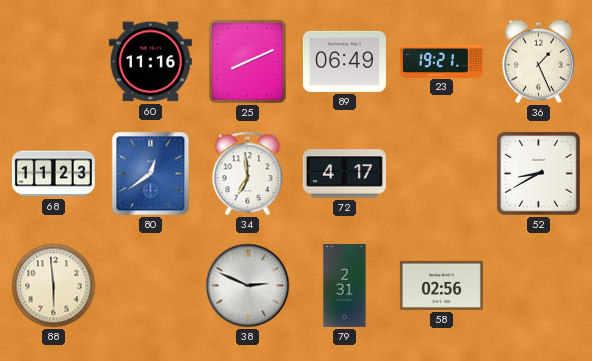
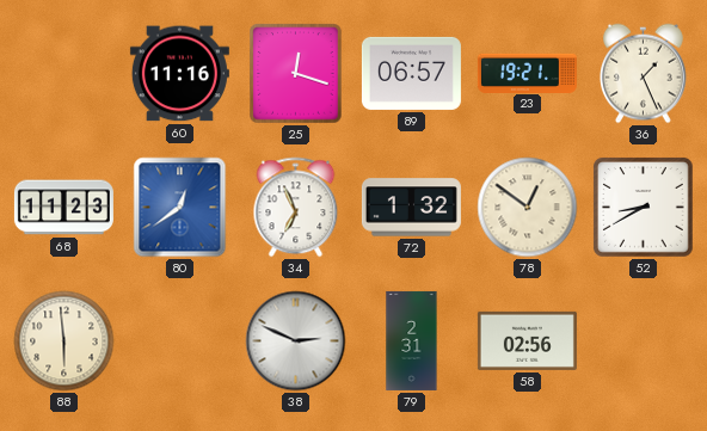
25: 8:11 -> 12:18
89: 06:49 -> 06:57
34: 6:59 -> 6:56
72: 4:17 -> 1:32
78: none -> 12:51
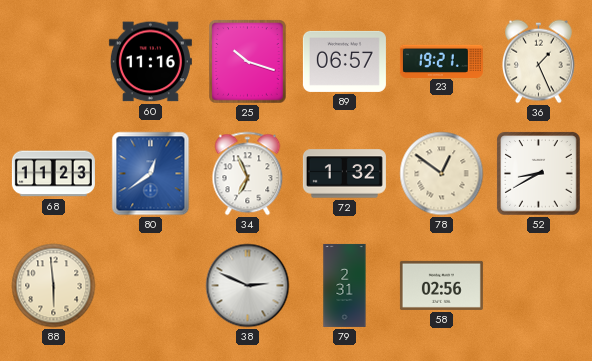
25: 12:18 -> 10:18
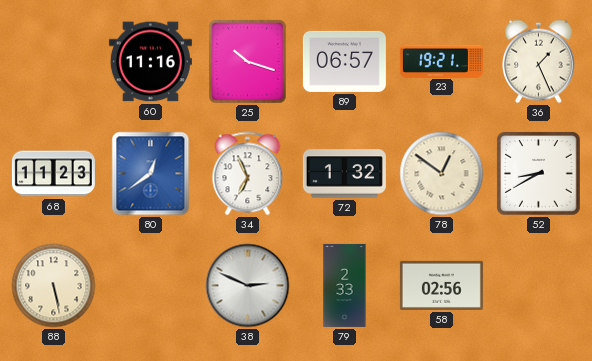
88: 5:59 -> 5:28
79: 2:31 -> 2:33
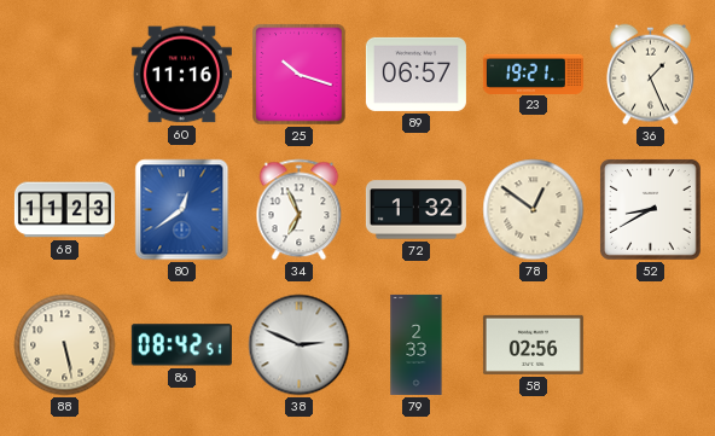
86: none -> 08:42
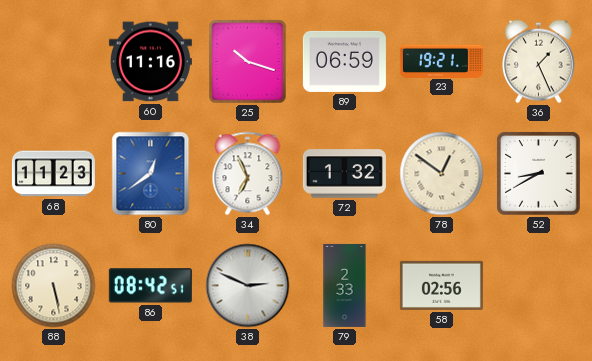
89: 06:57 -> 06:59
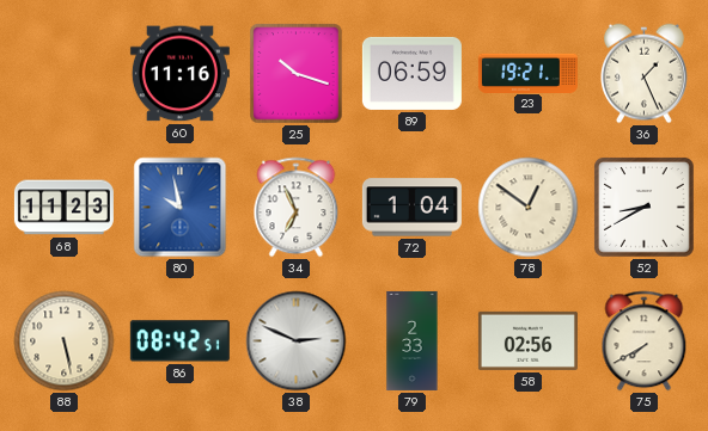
80: 12:39 -> 9:58
72: 1:32 -> 1:04
75: none -> 7:40
